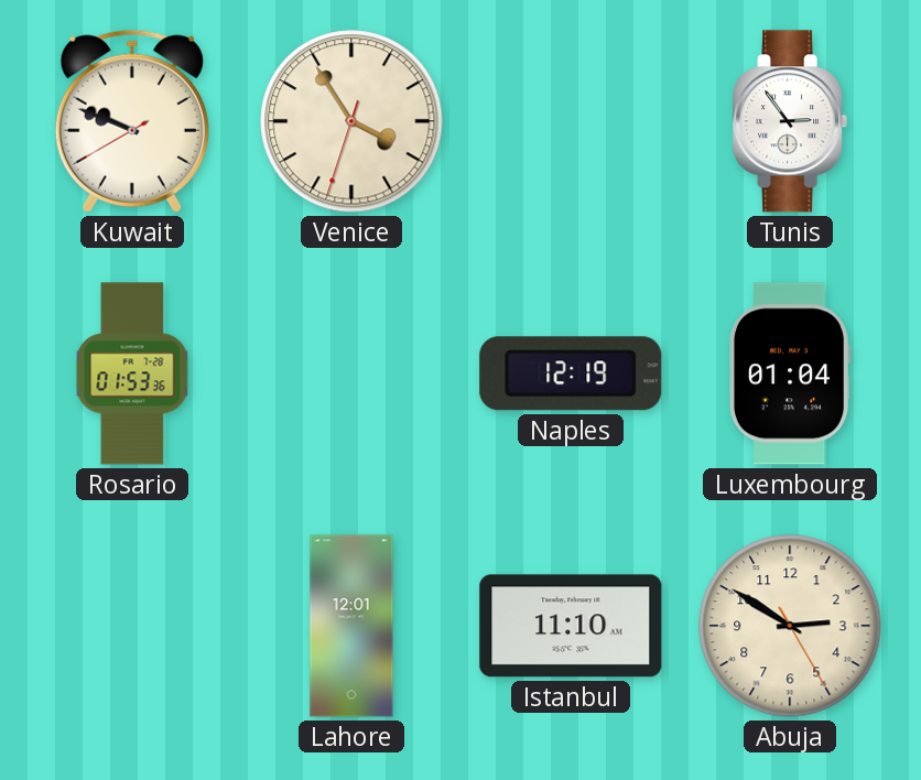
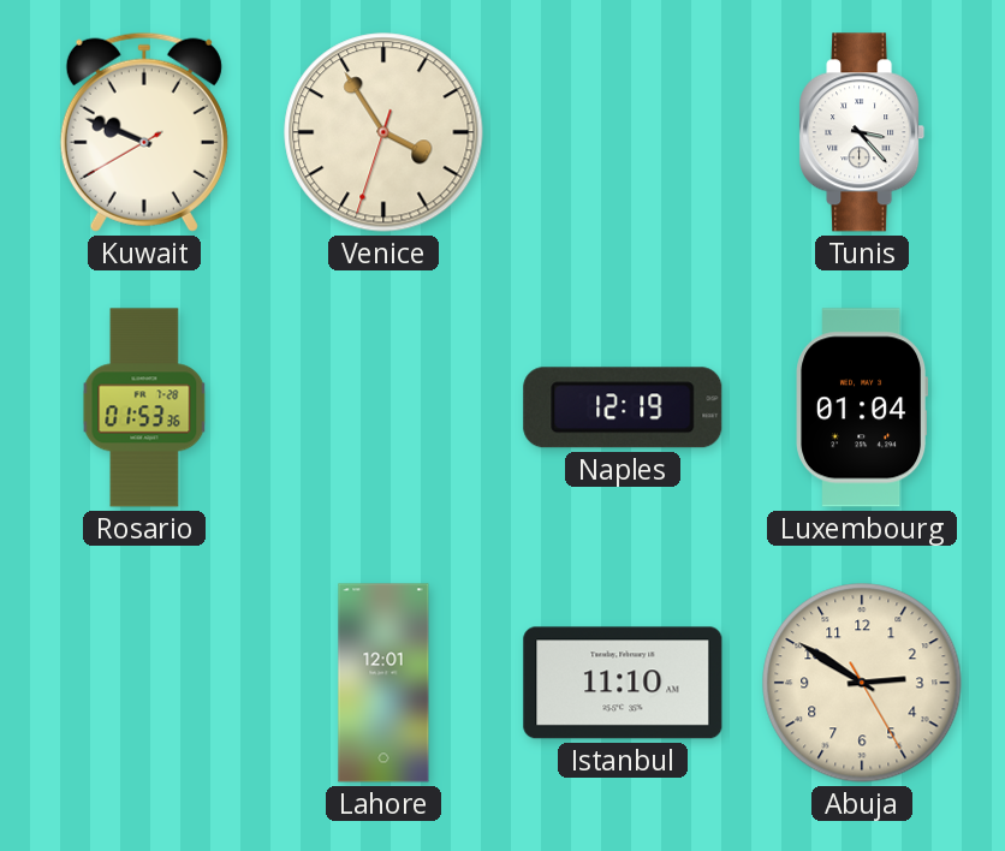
Tunis: 2:54 -> 3:23
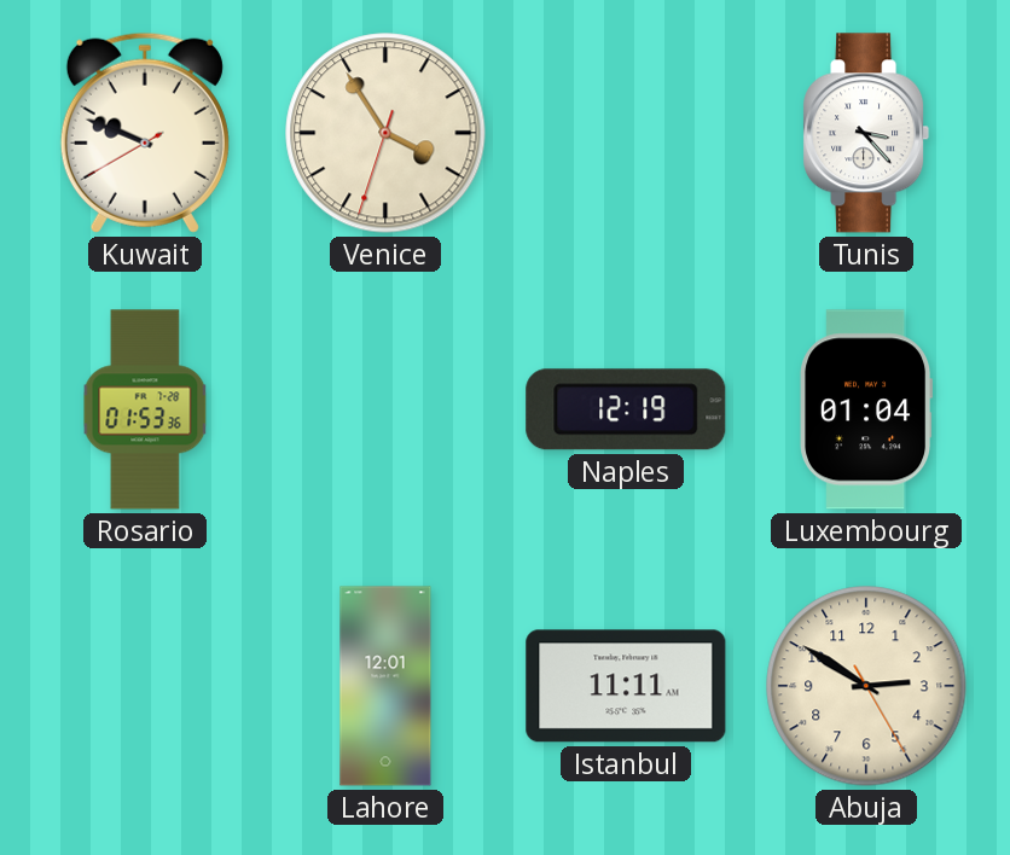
Istanbul: 11:10 -> 11:11
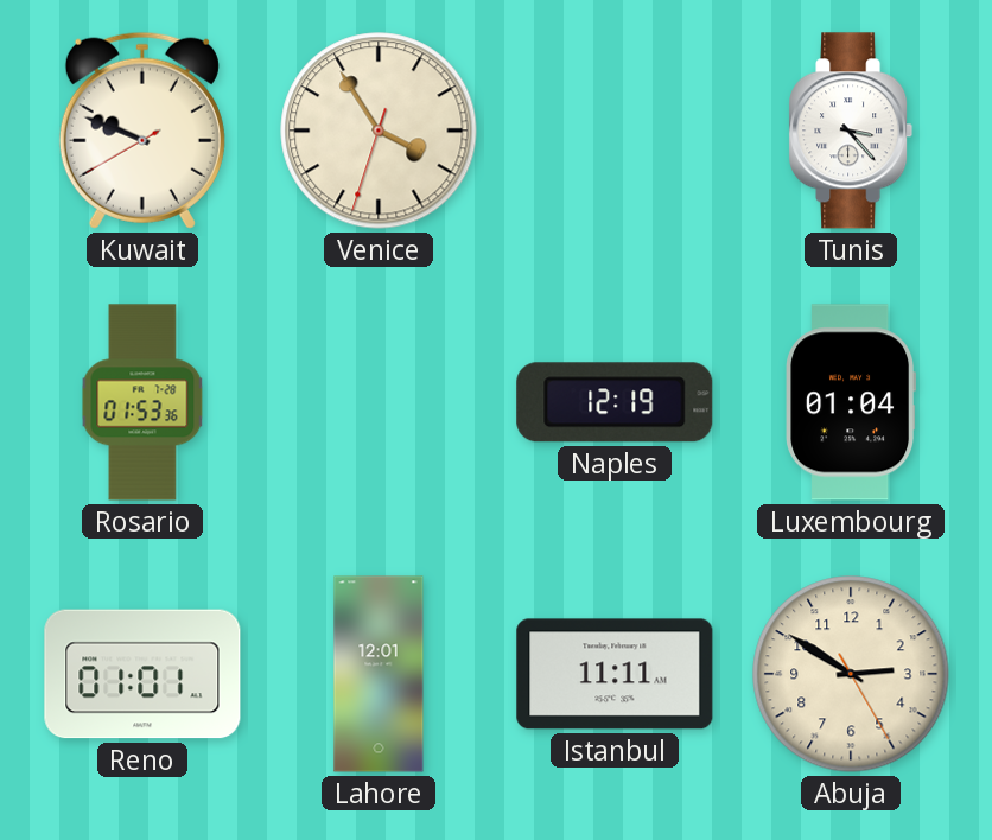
Reno: none -> 01:01
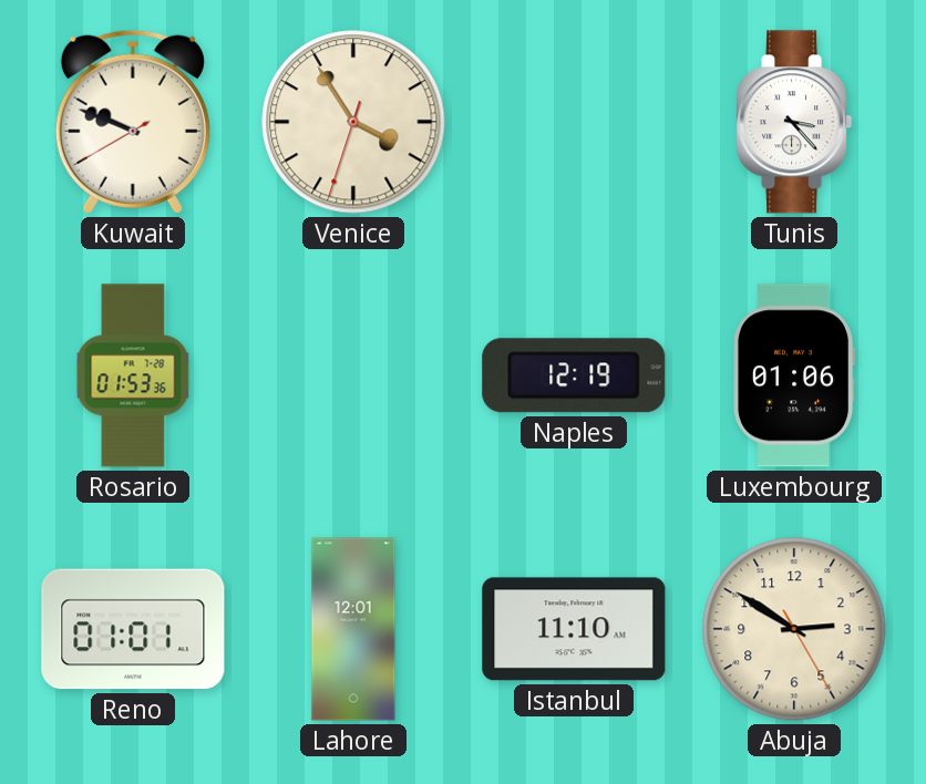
Luxembourg: 01:04 -> 01:06
Istanbul: 11:11 -> 11:10
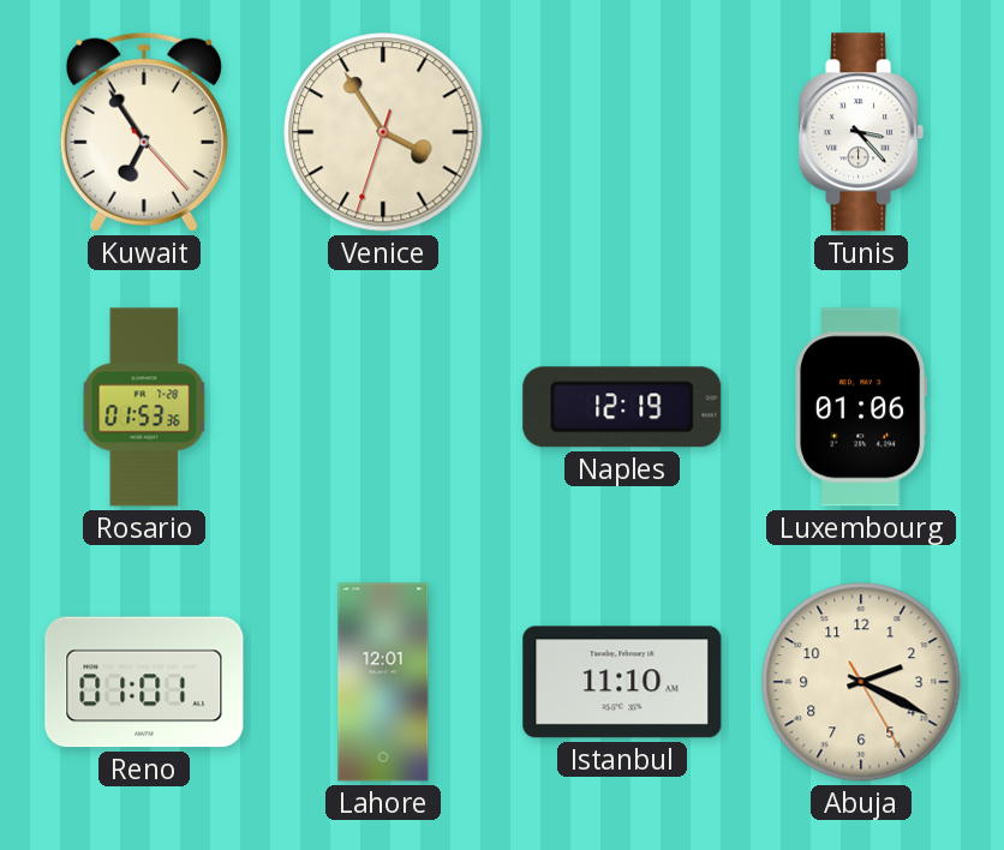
Kuwait: 9:48 -> 6:54
Abuja: 2:50 -> 2:19
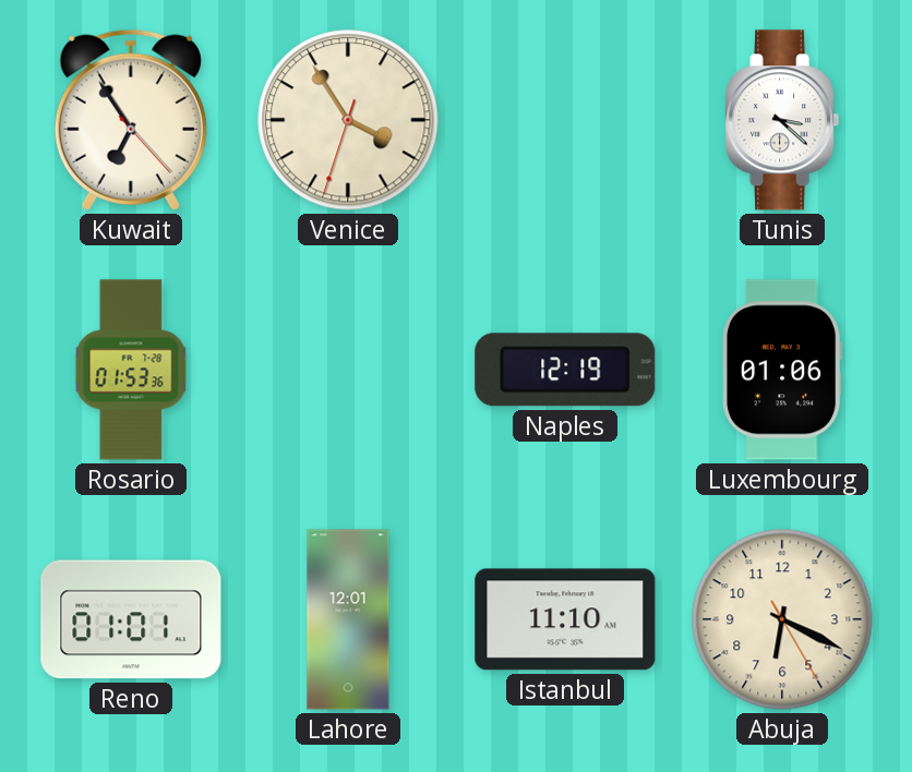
Tunis: 3:23 -> 3:22
Abuja: 2:19 -> 6:19
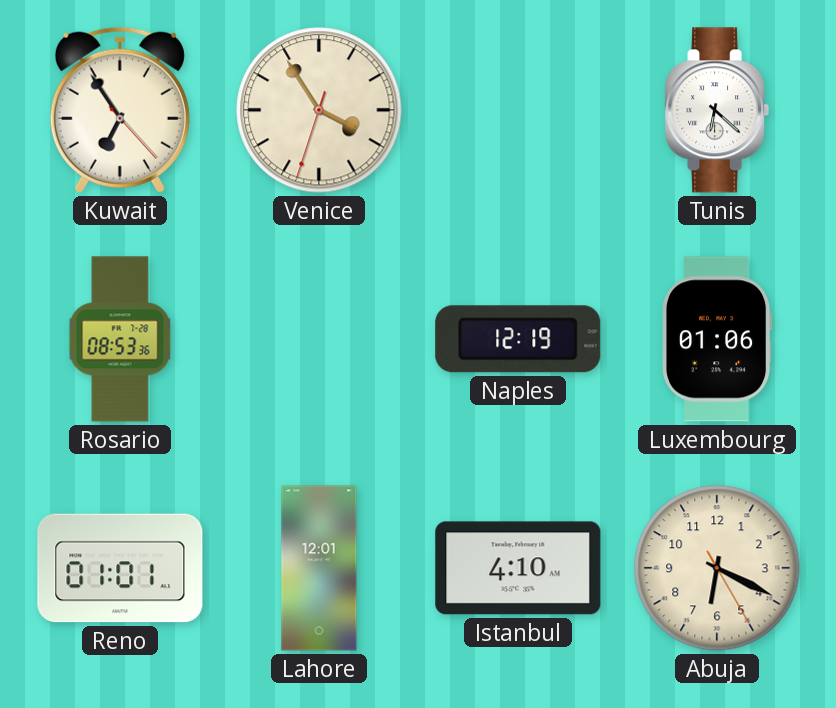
Tunis: 3:22 -> 6:22
Rosario: 01:53 -> 08:53
Istanbul: 11:10 -> 4:10
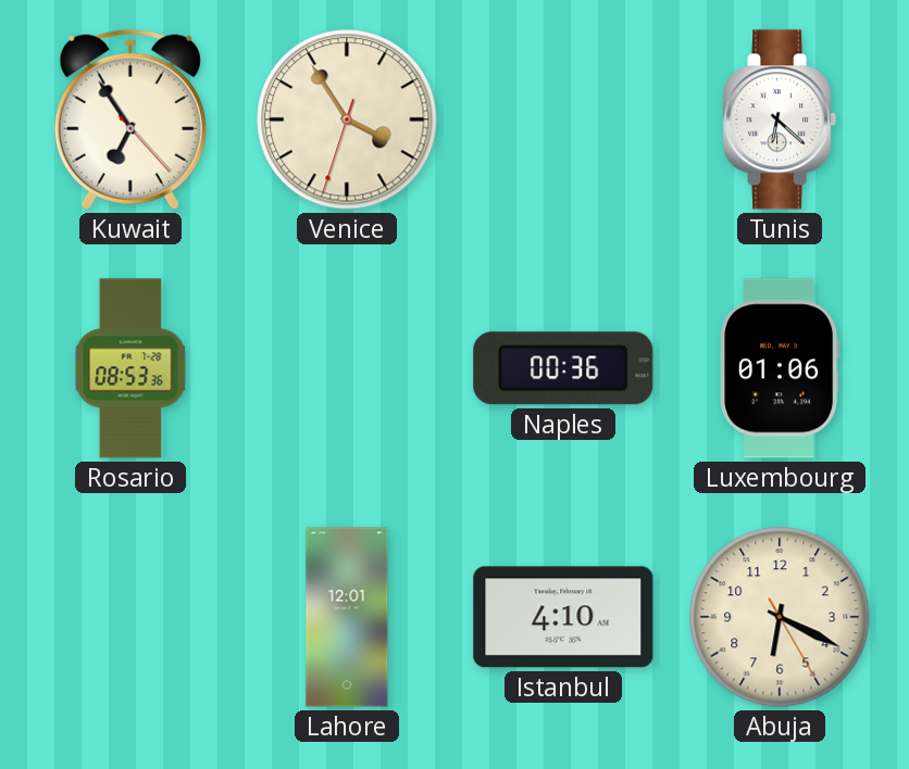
Naples: 12:19 -> 00:36
Reno: 01:01 -> none
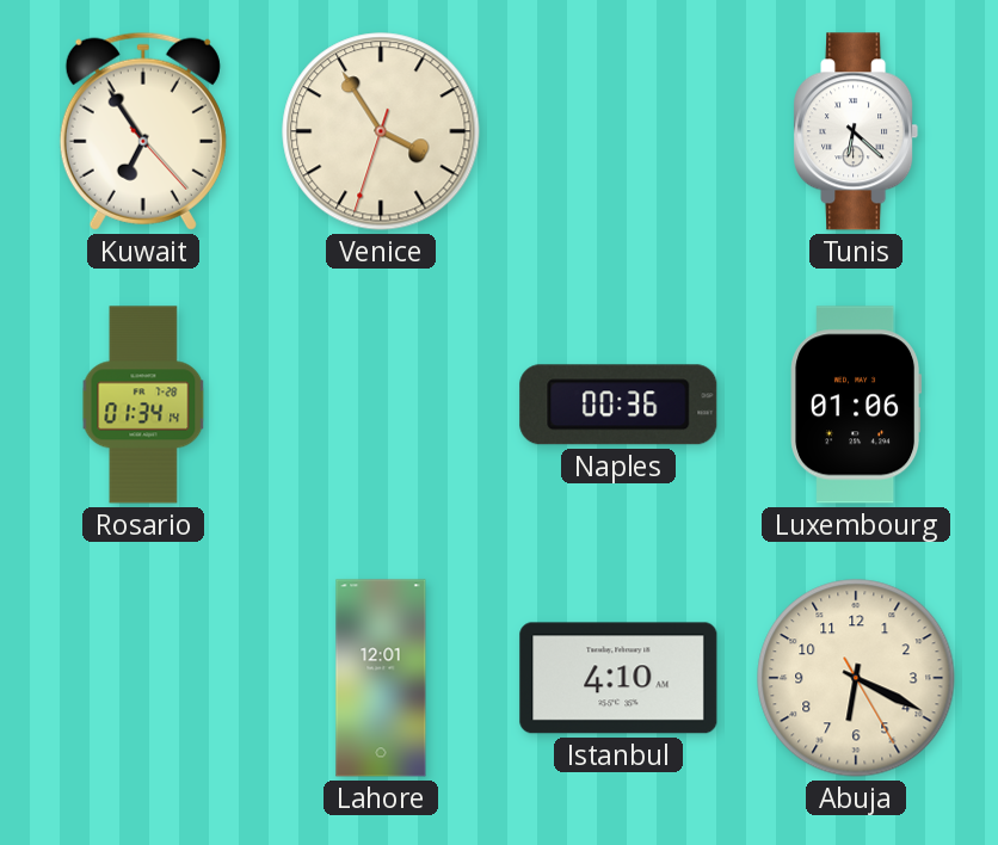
Rosario: 08:53 -> 01:34
